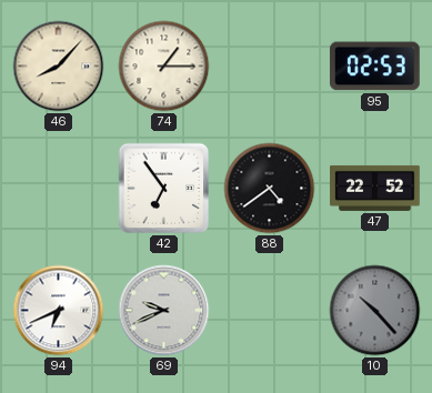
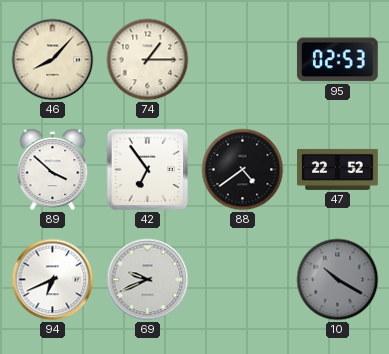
89: none -> 3:52
10: 10:23 -> 10:20
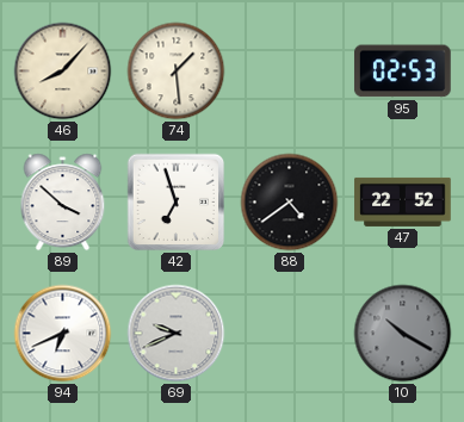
74: 1:15 -> 1:29
42: 6:54 -> 6:57
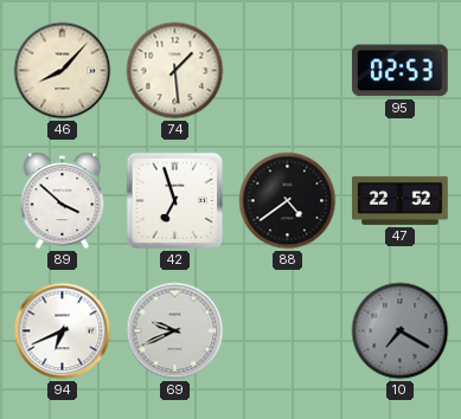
10: 10:20 -> 7:20
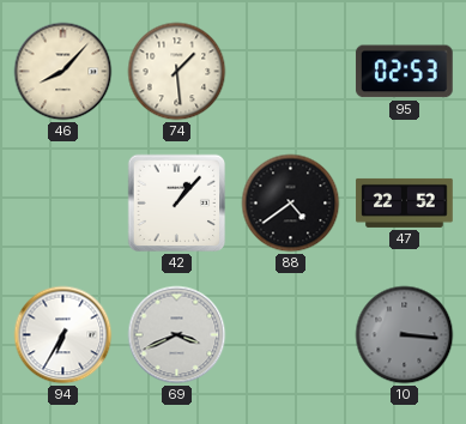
89: 3:52 -> none
42: 6:57 -> 1:07
94: 6:41 -> 6:35
69: 9:41 -> 3:41
10: 7:20 -> 3:16
